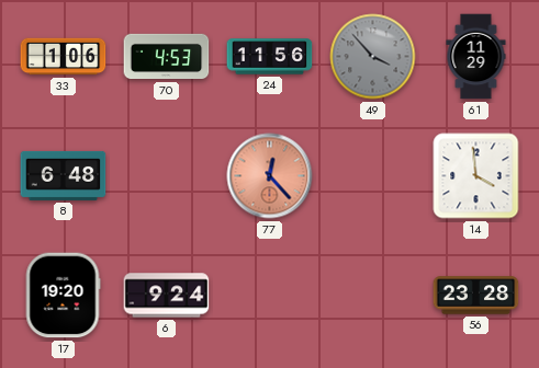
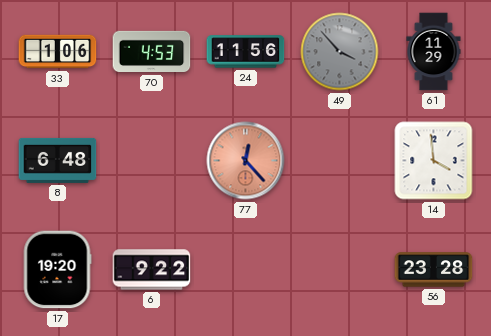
6: 9:24 -> 9:22
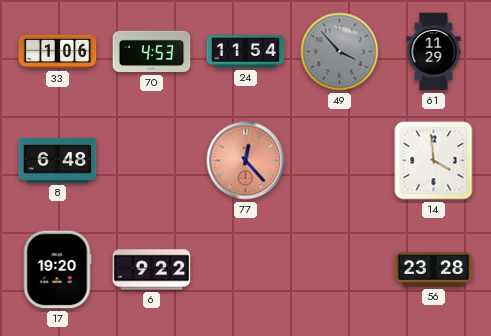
24: 11:56 -> 11:54
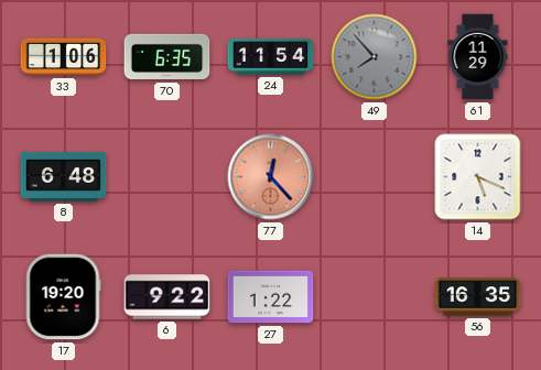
70: 4:53 -> 6:35
49: 3:53 -> 7:53
14: 3:59 -> 5:19
27: none -> 1:22
56: 23:28 -> 16:35
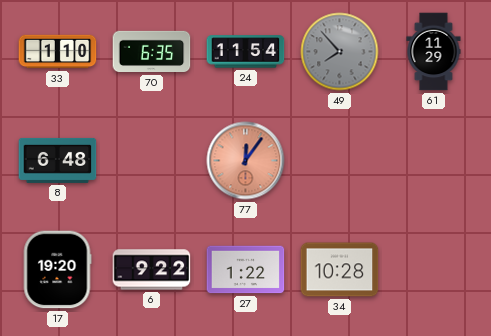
33: 1:06 -> 1:10
77: 12:23 -> 12:06
14: 5:19 -> none
34: none -> 10:28
56: 16:35 -> none
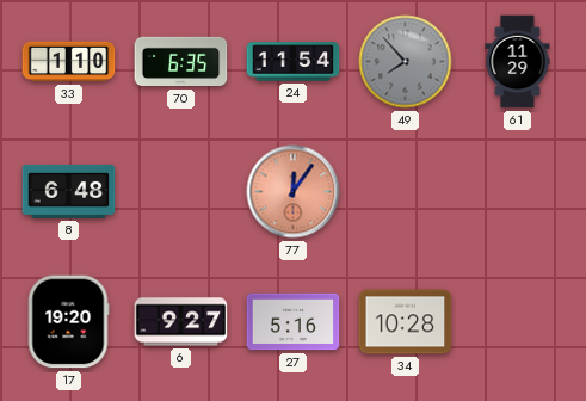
6: 9:22 -> 9:27
27: 1:22 -> 5:16
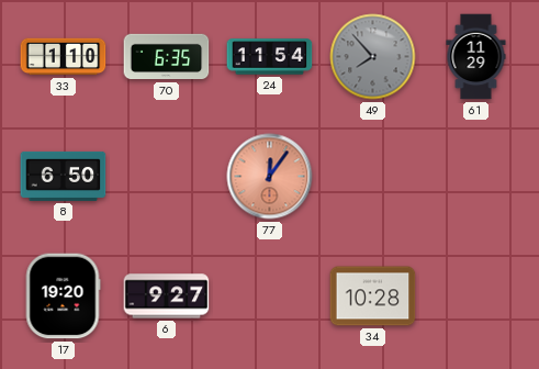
8: 6:48 -> 6:50
27: 5:16 -> none
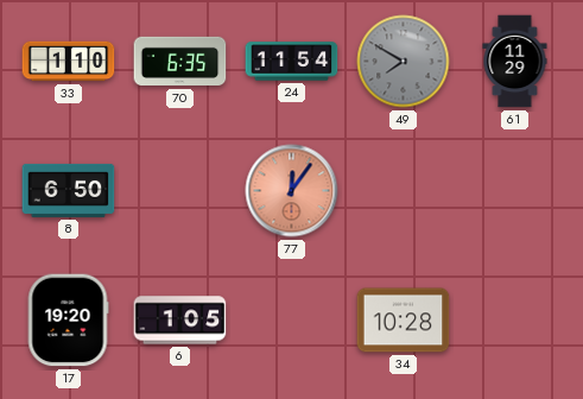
49: 7:53 -> 7:50
6: 9:27 -> 1:05
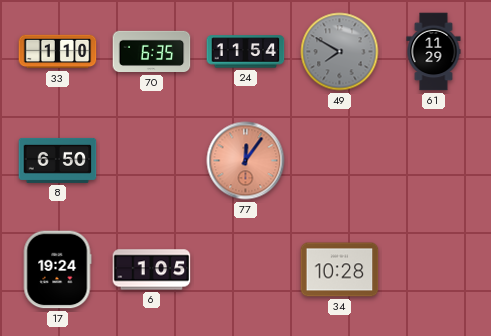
17: 19:20 -> 19:24
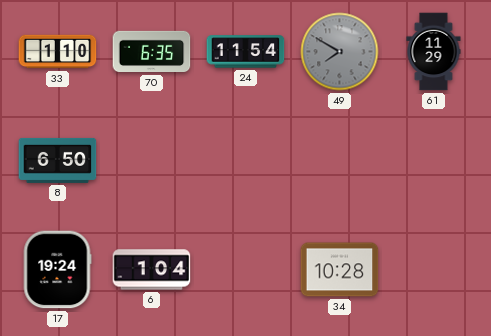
77: 12:06 -> none
6: 1:05 -> 1:04
